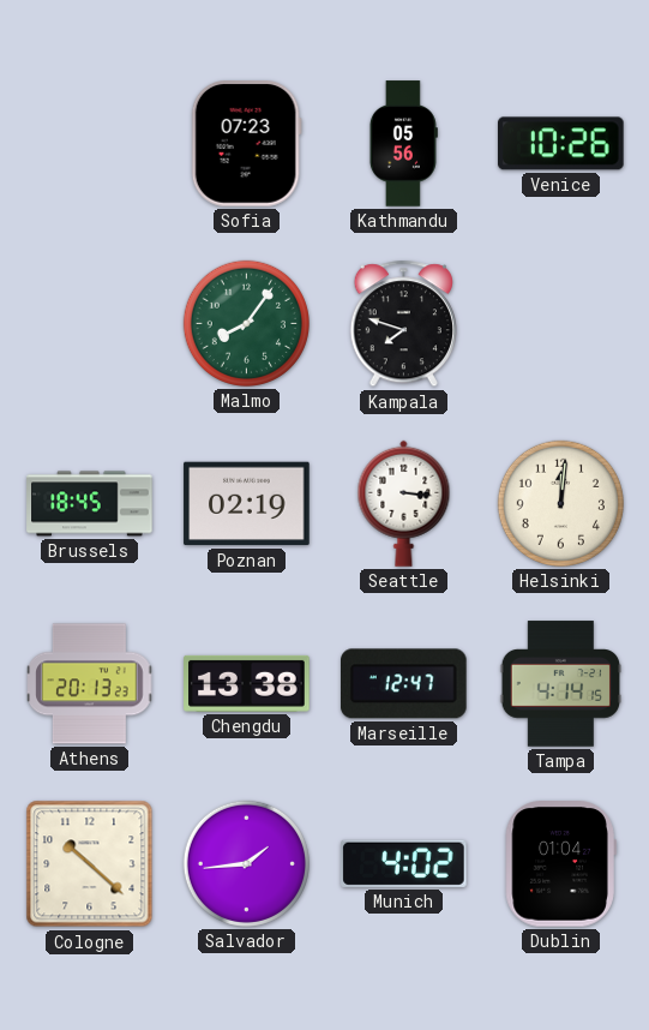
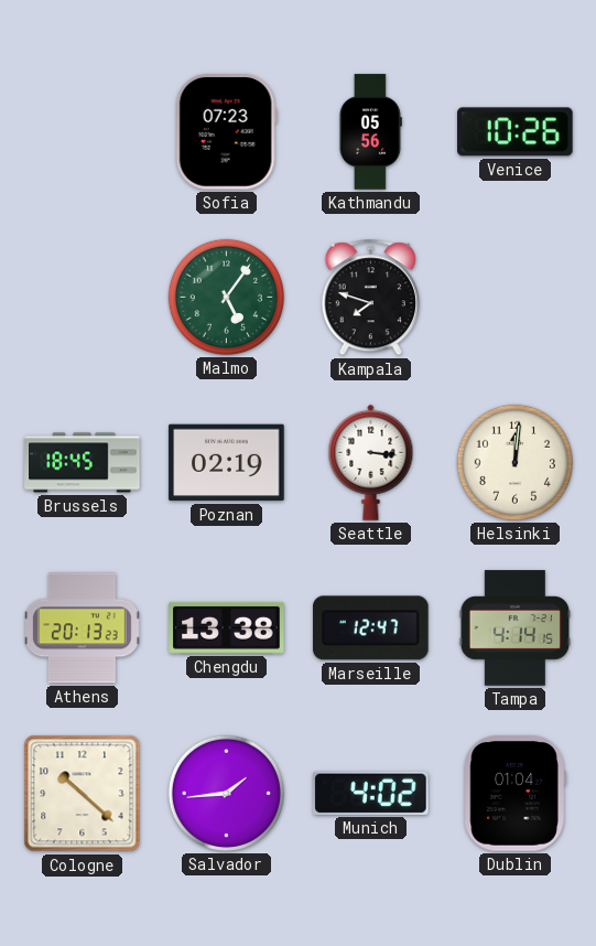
Malmo: 8:06 -> 5:06
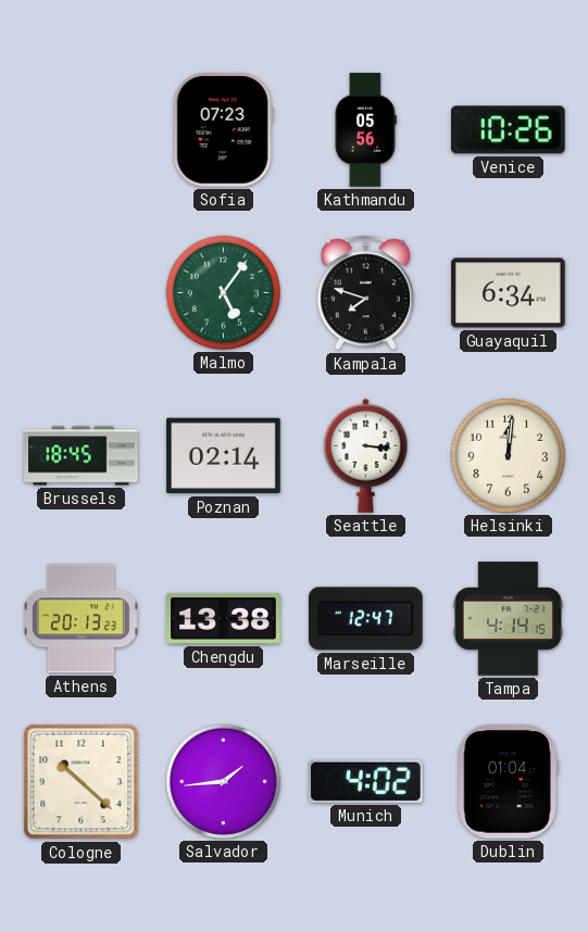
Guayaquil: none -> 6:34
Poznan: 02:19 -> 02:14
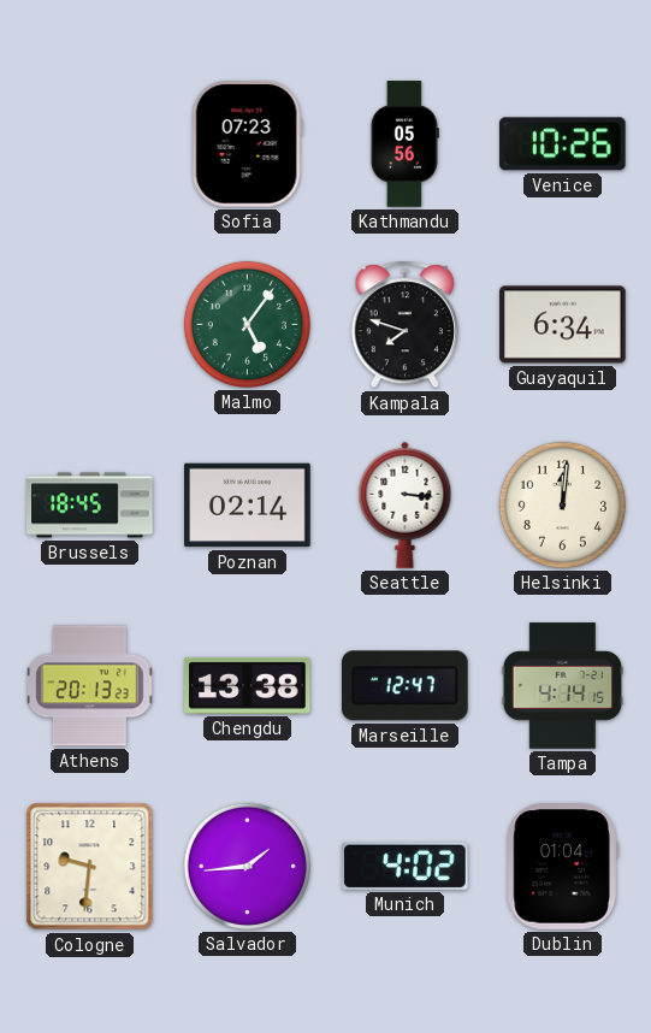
Cologne: 10:22 -> 9:31
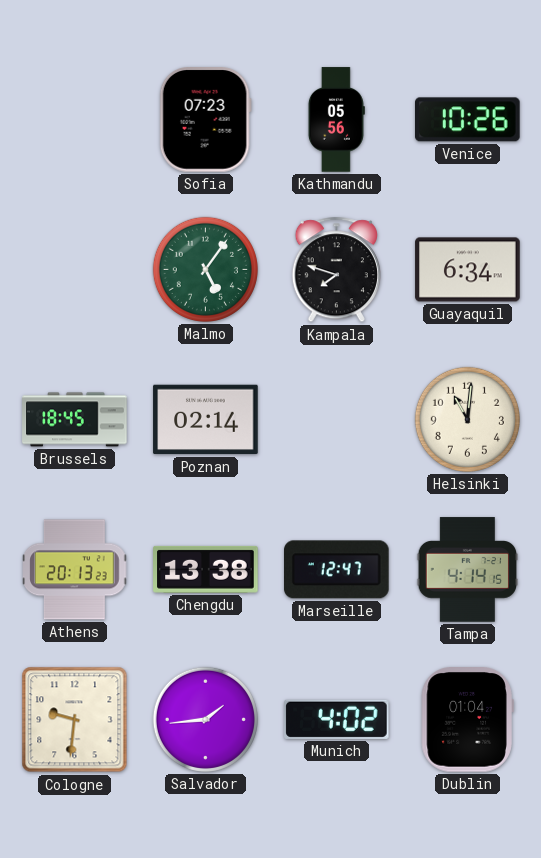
Seattle: 3:16 -> none
Helsinki: 12:01 -> 11:01
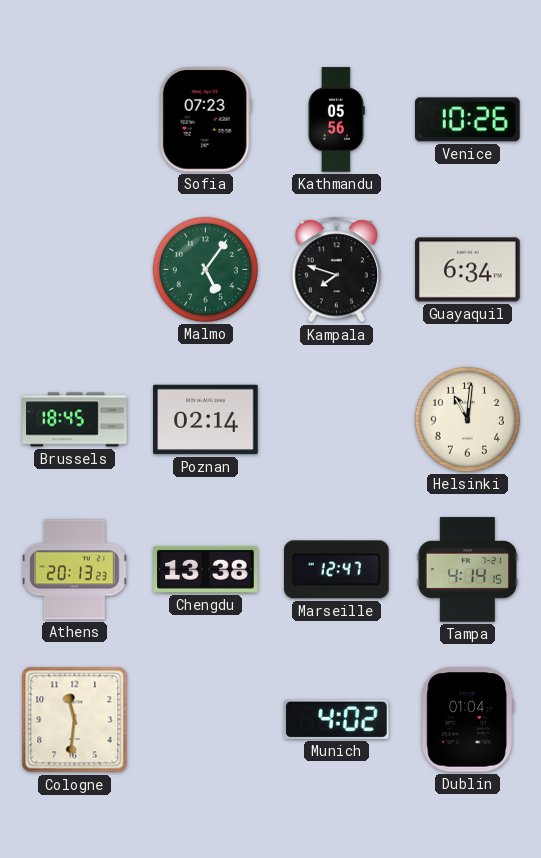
Cologne: 9:31 -> 11:31
Salvador: 1:44 -> none
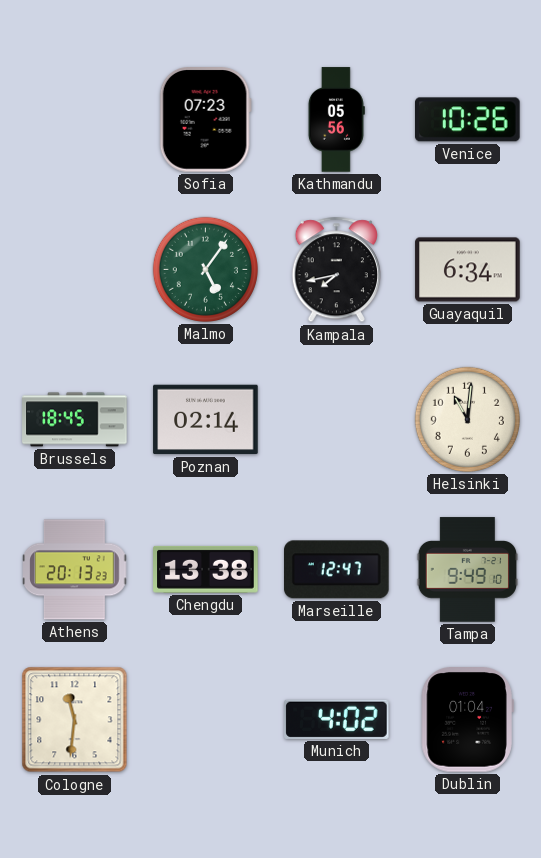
Kampala: 7:48 -> 7:43
Tampa: 4:14 -> 9:49
